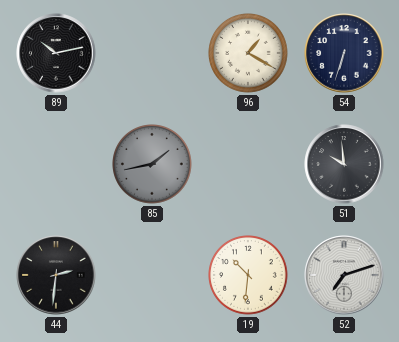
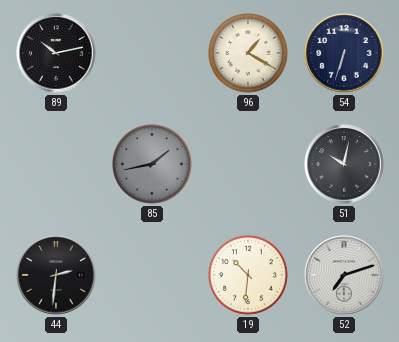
51: 9:59 -> 10:02
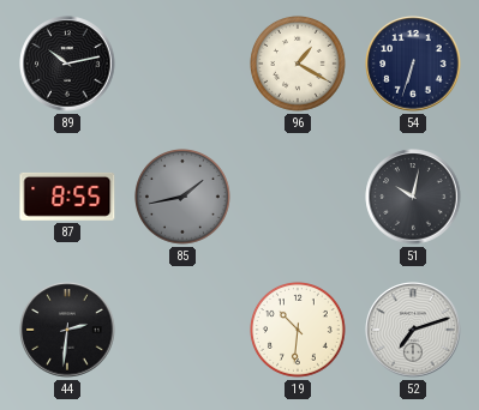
87: none -> 8:55
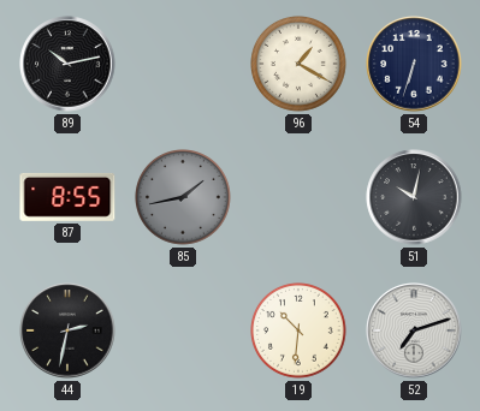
44: 2:31 -> 2:32
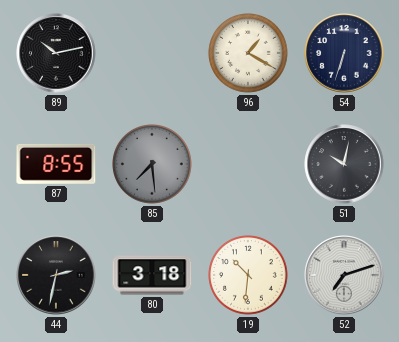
85: 1:43 -> 7:29
80: none -> 3:18
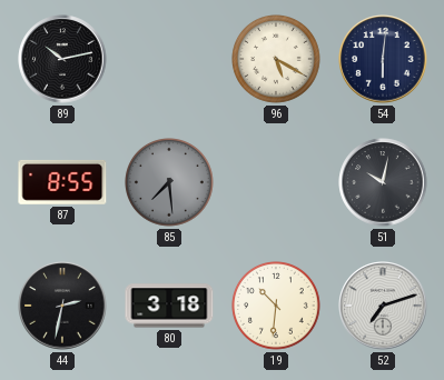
96: 1:20 -> 5:20
54: 6:33 -> 6:01
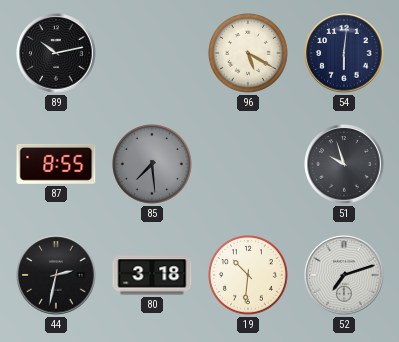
51: 10:02 -> 9:57
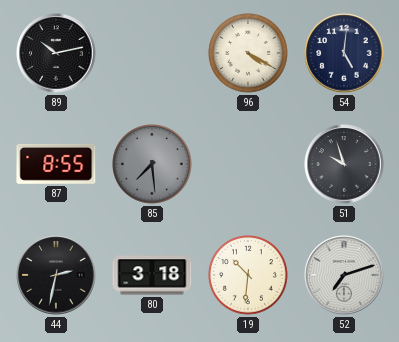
96: 5:20 -> 4:20
54: 6:01 -> 5:01
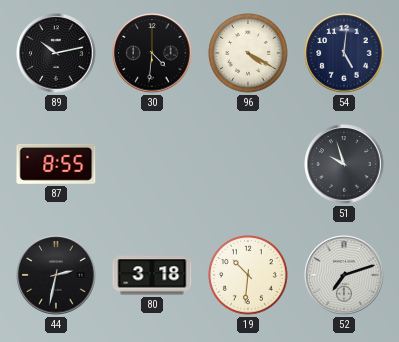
30: none -> 4:31
85: 7:29 -> none
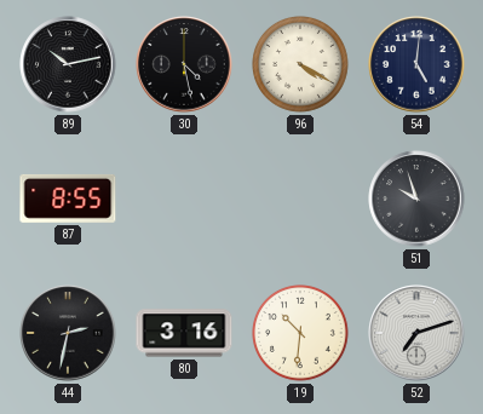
30: 4:31 -> 4:28
80: 3:18 -> 3:16
